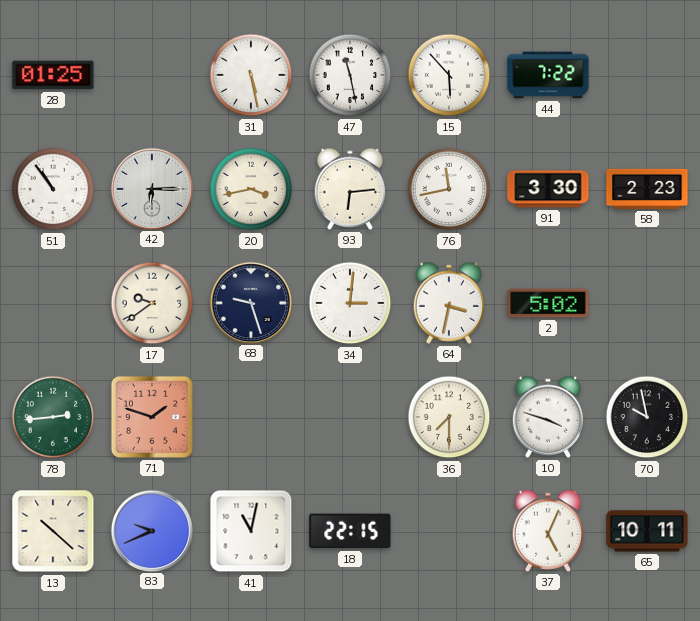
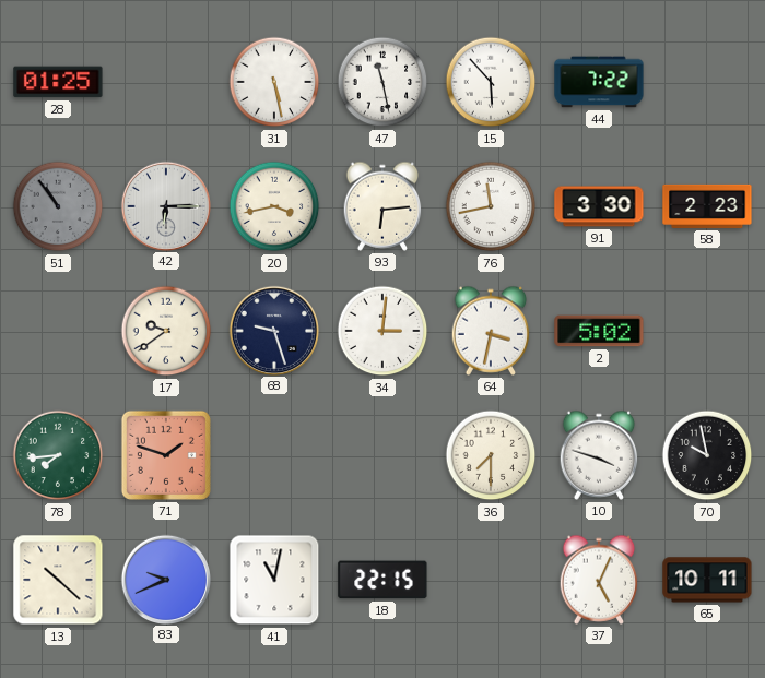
51 dial: white -> grey
78: 2:44 -> 7:44
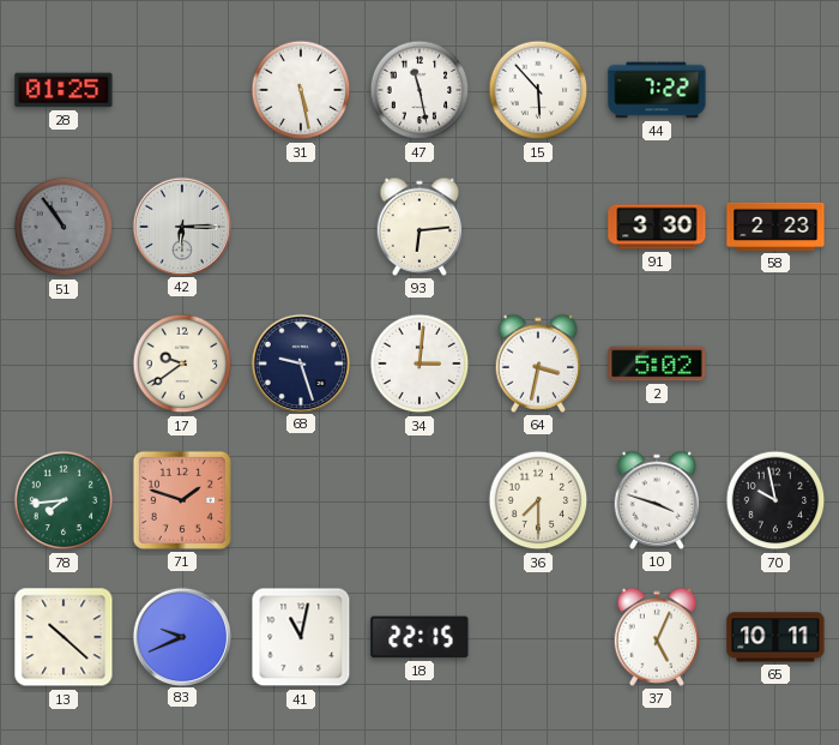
20: 3:43 -> none
76: 11:43 -> none
